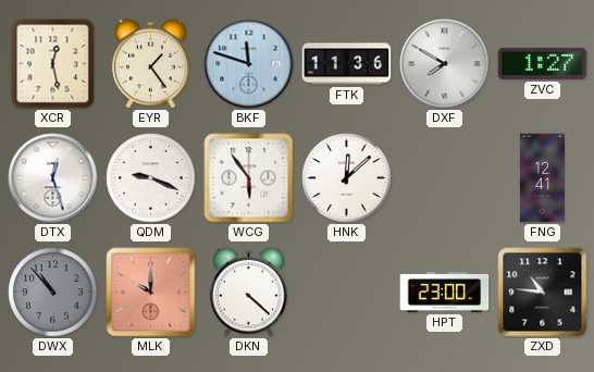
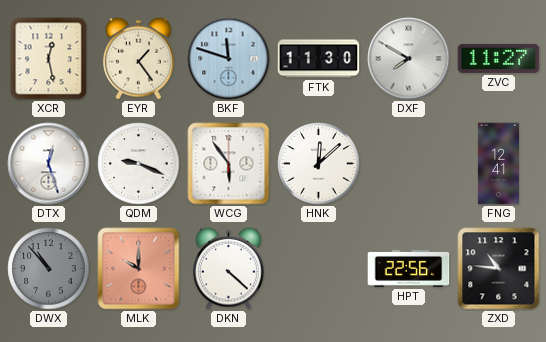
FTK: 11:36 -> 11:30
ZVC: 1:27 -> 11:27
HPT: 23:00 -> 22:56
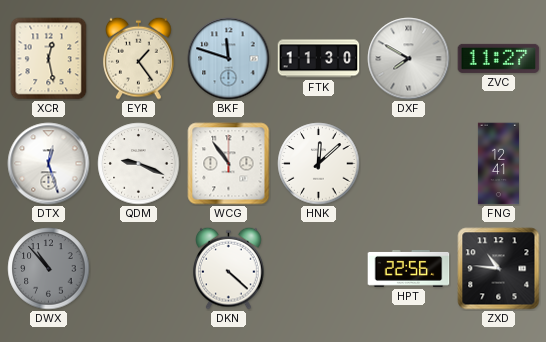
WCG: 5:54 -> 10:54
MLK: 10:00 -> none
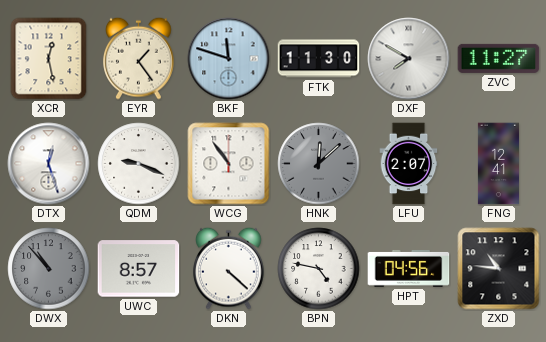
HNK dial: white -> grey
LFU: none -> 2:07
UWC: none -> 8:57
BPN: none -> 4:47
HPT: 22:56 -> 04:56
